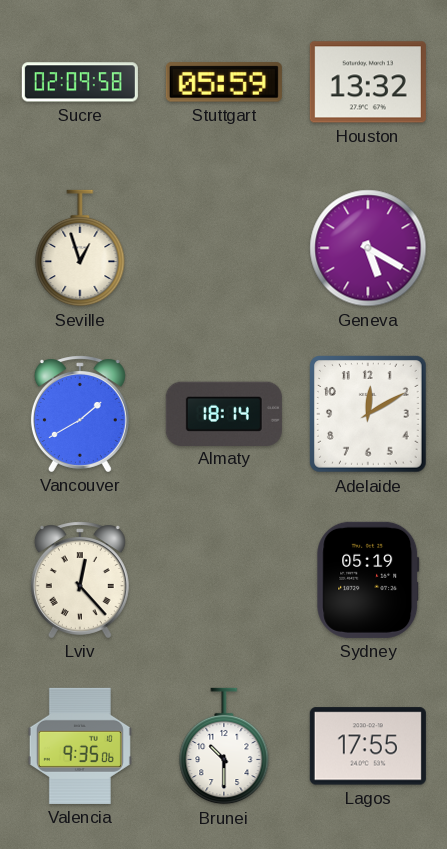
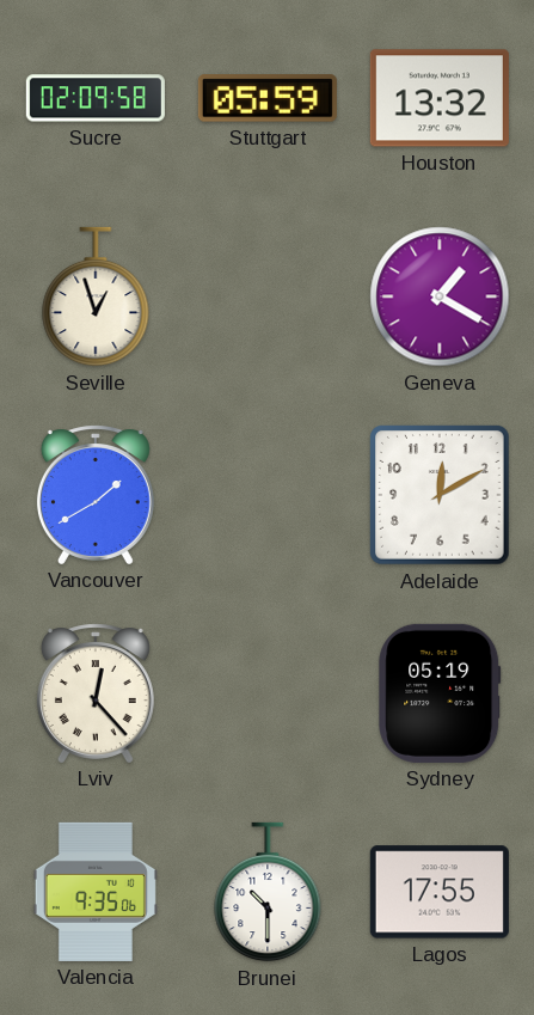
Geneva: 5:20 -> 1:20
Almaty: 18:14 -> none
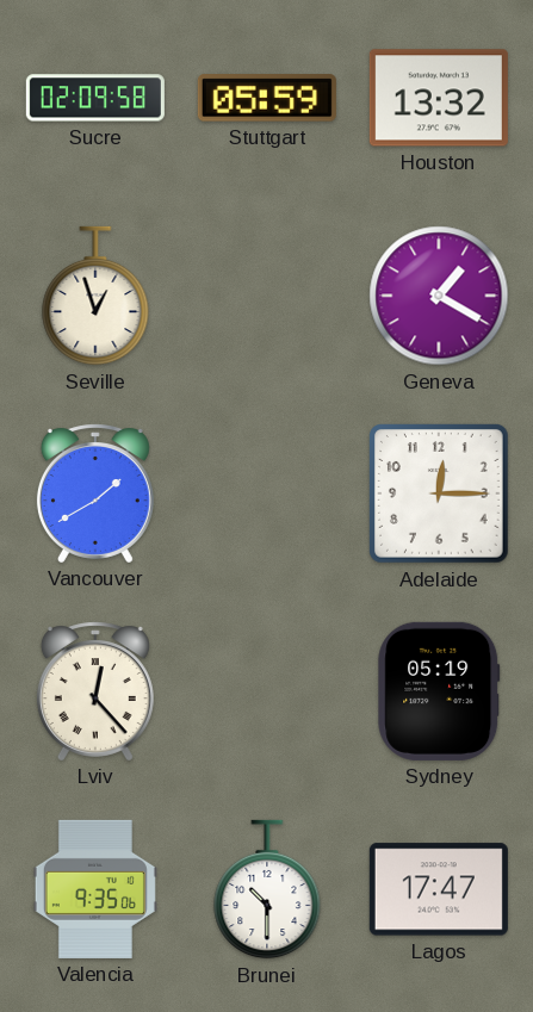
Adelaide: 12:10 -> 12:15
Lagos: 17:55 -> 17:47
